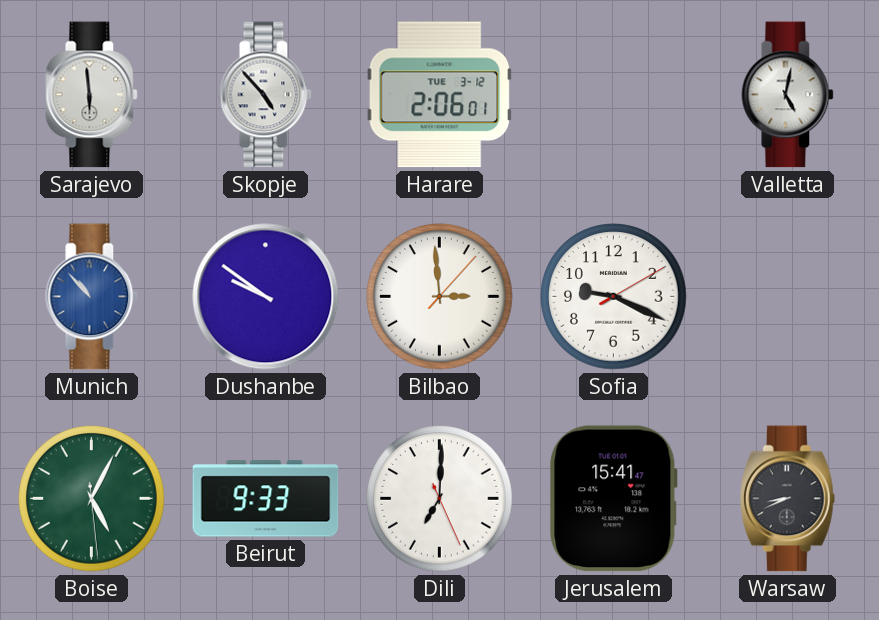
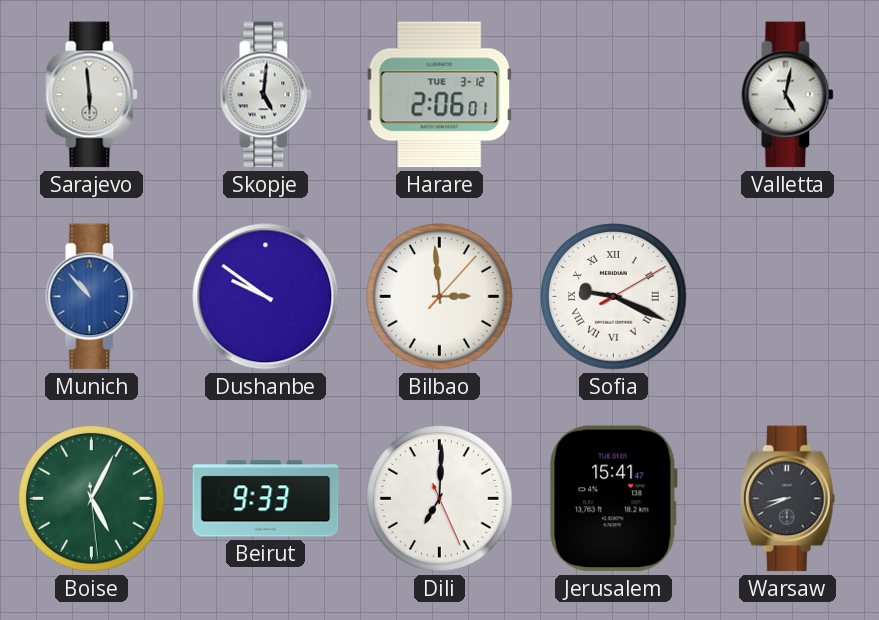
Skopje: 4:53 -> 5:01
Sofia numerals: Arabic -> Roman
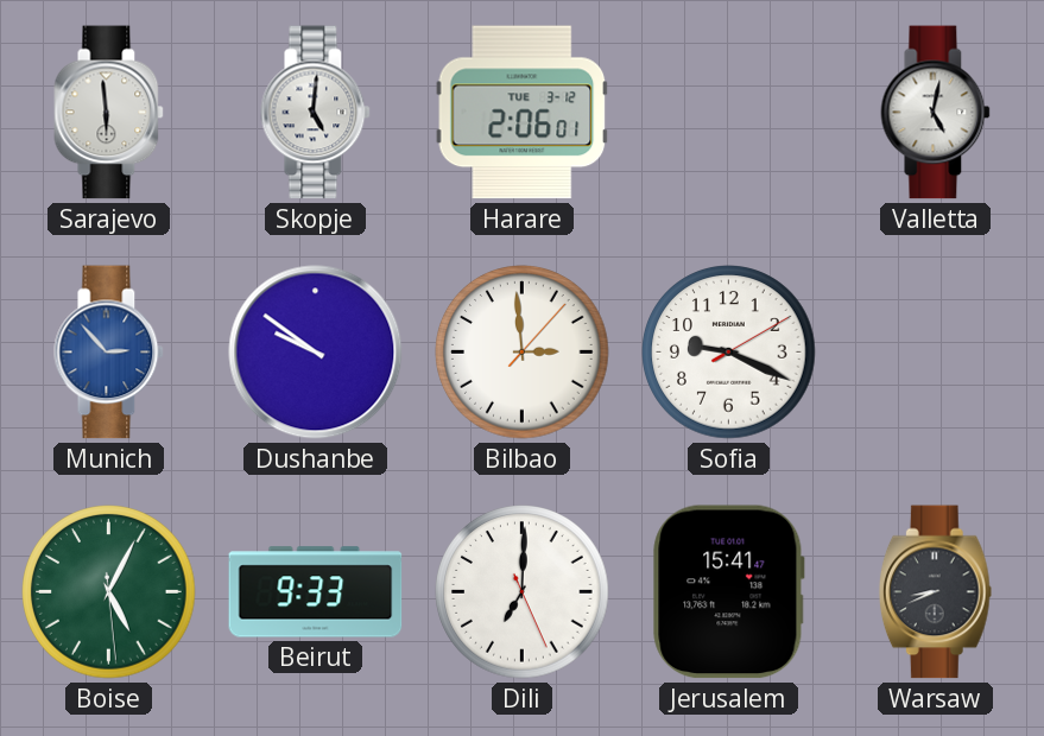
Munich: 10:53 -> 2:53
Sofia numerals: Roman -> Arabic
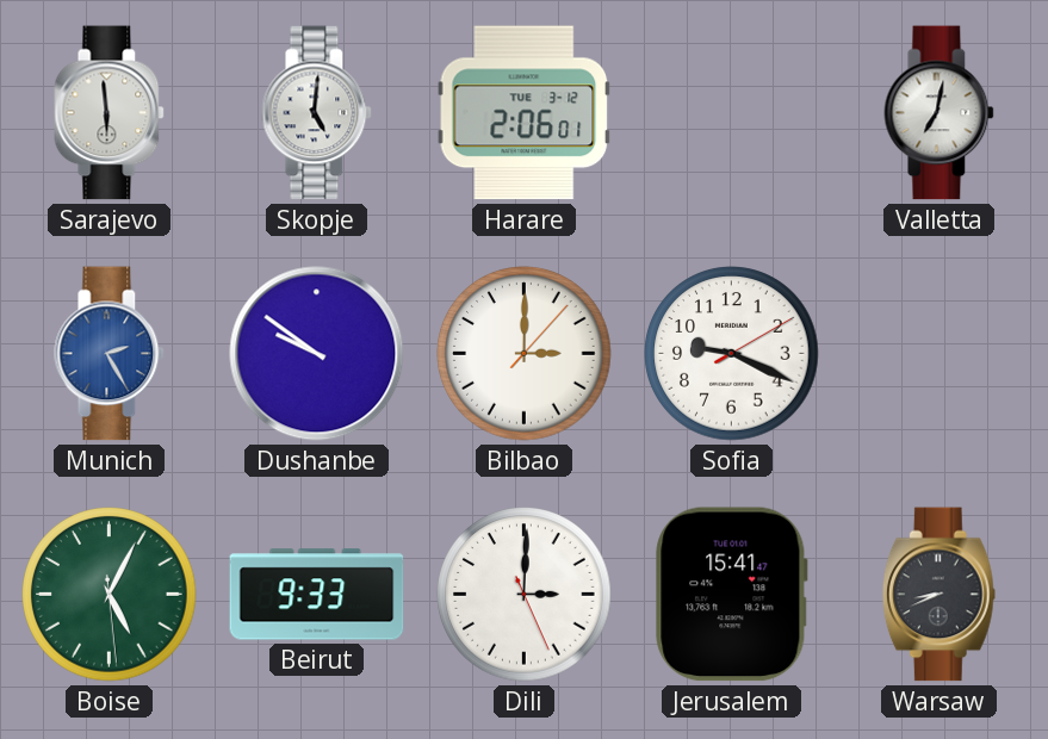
Valletta: 5:02 -> 7:02
Munich: 2:53 -> 2:25
Bilbao: 2:59 -> 3:00
Dili: 7:00 -> 3:00
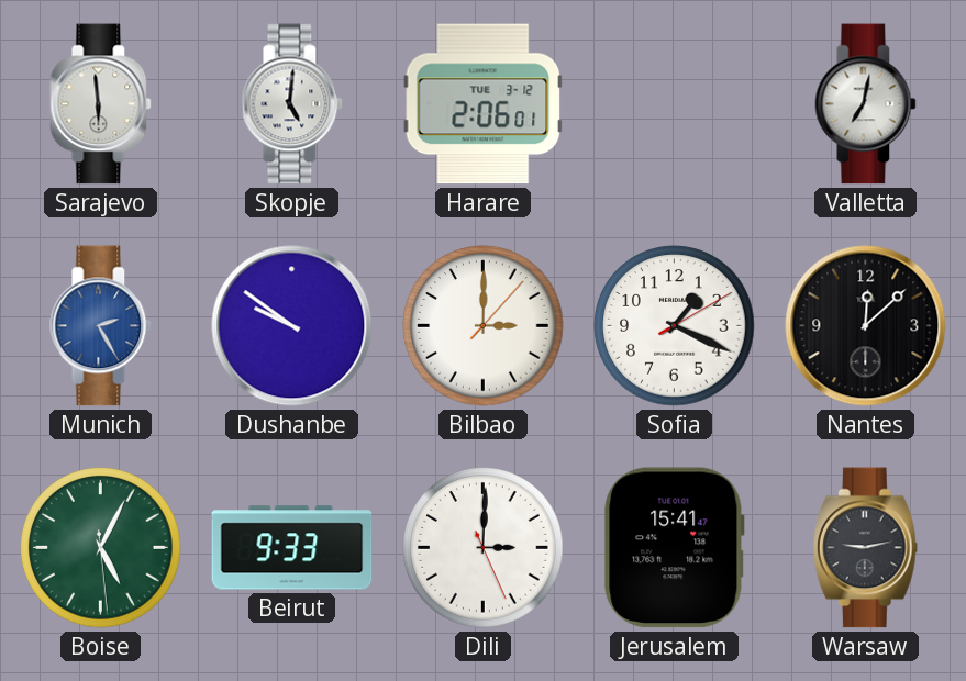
Sofia: 9:19 -> 1:19
Nantes: none -> 12:08
Warsaw: 8:41 -> 9:13
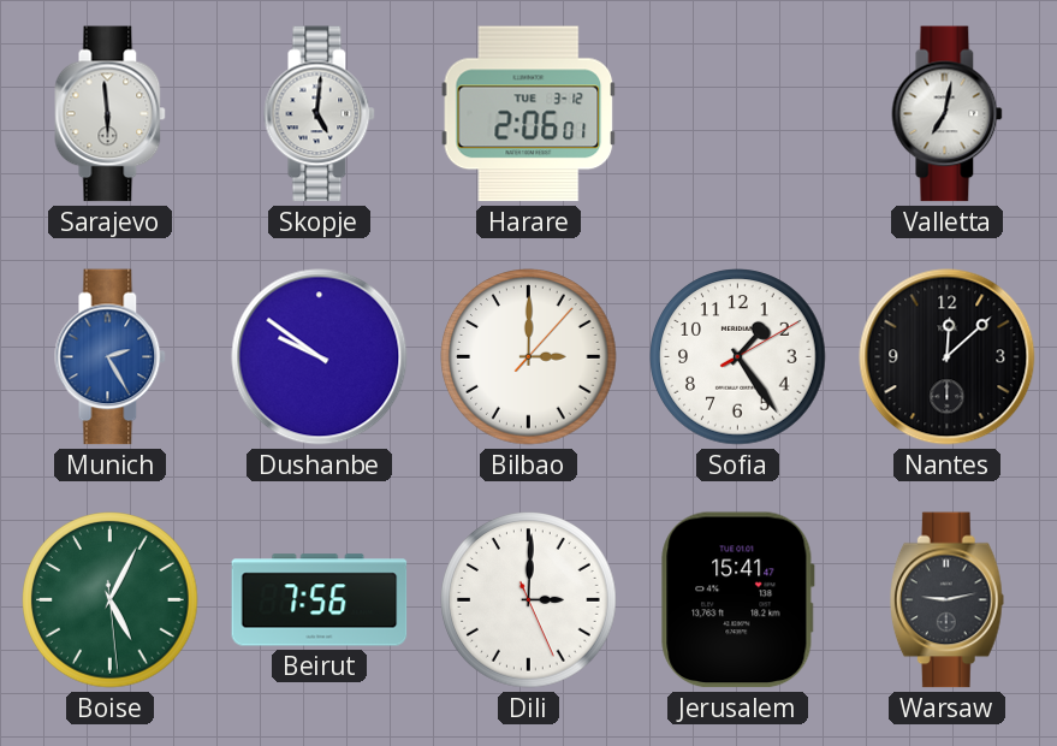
Sofia: 1:19 -> 1:24
Beirut: 9:33 -> 7:56
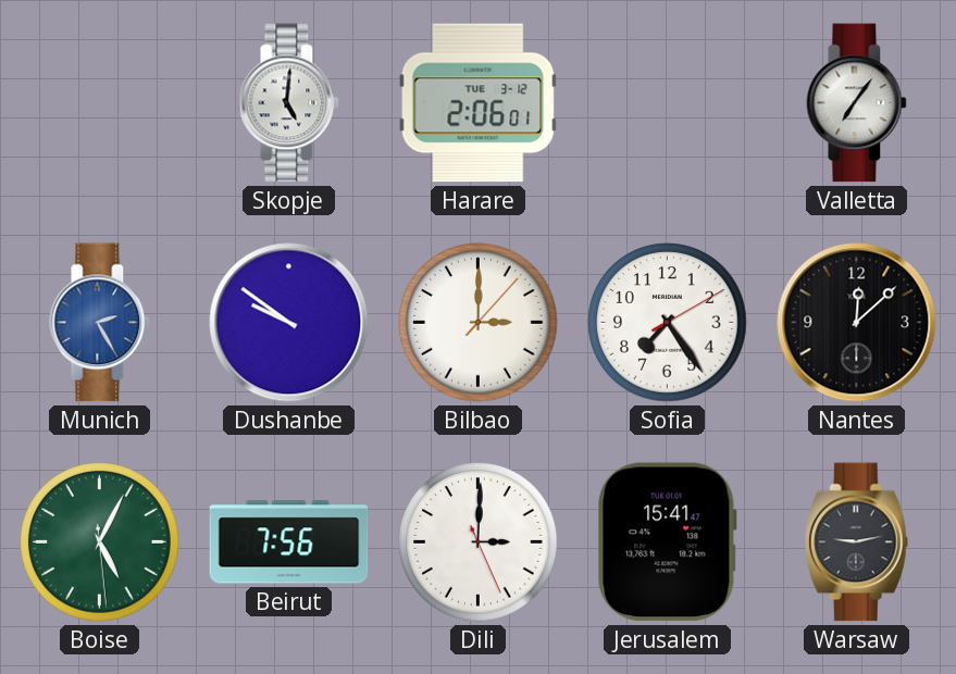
Sarajevo: 5:59 -> none
Valletta: 7:02 -> 7:06
Sofia: 1:24 -> 7:24
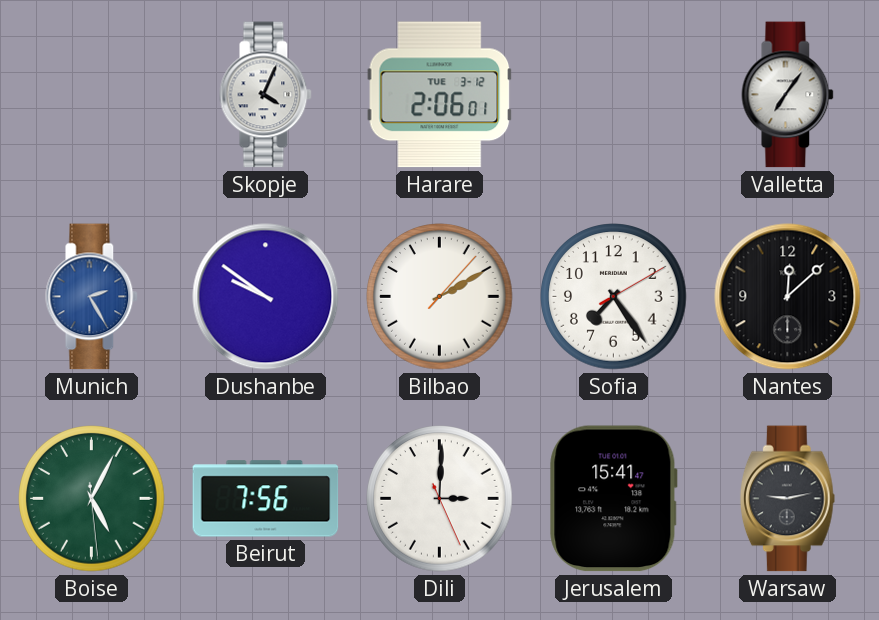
Skopje: 5:01 -> 4:04
Bilbao: 3:00 -> 2:10
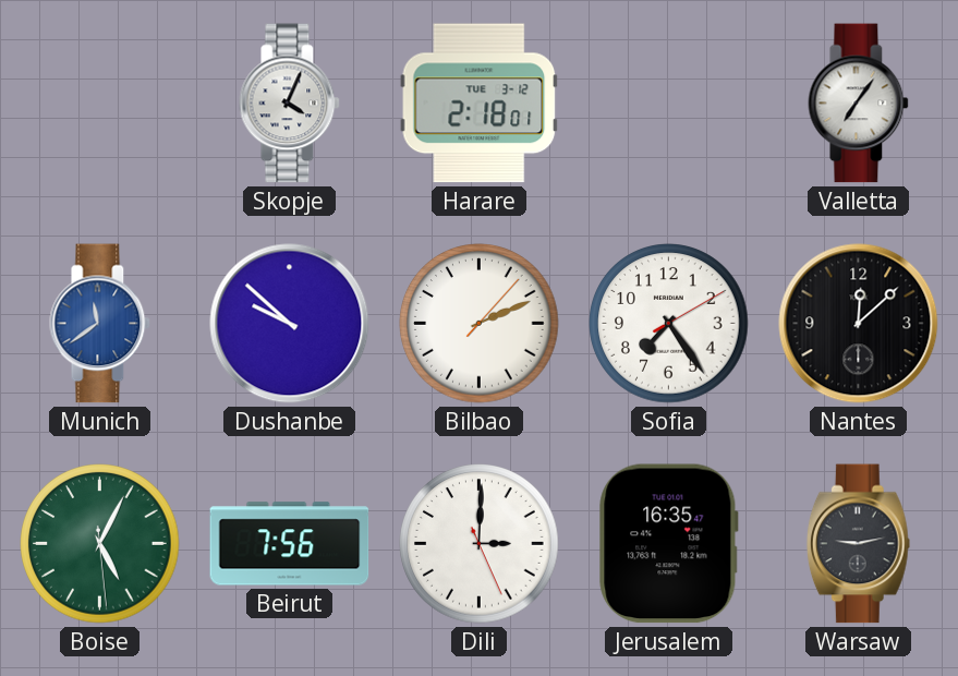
Harare: 2:06 -> 2:18
Munich: 2:25 -> 11:39
Dushanbe: 9:51 -> 9:52
Bilbao: 2:10 -> 2:11
Jerusalem: 15:41 -> 16:35
